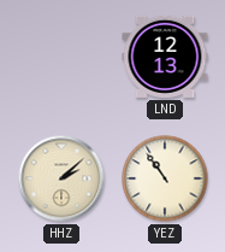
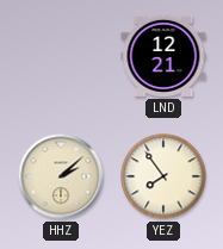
LND: 12:13 -> 12:21
YEZ: 10:54 -> 7:54
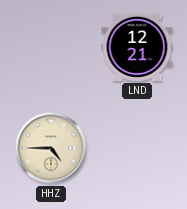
HHZ: 2:08 -> 4:45
YEZ: 7:54 -> none
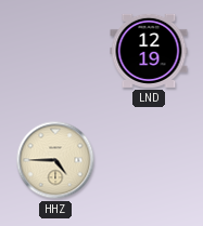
LND: 12:21 -> 12:19
